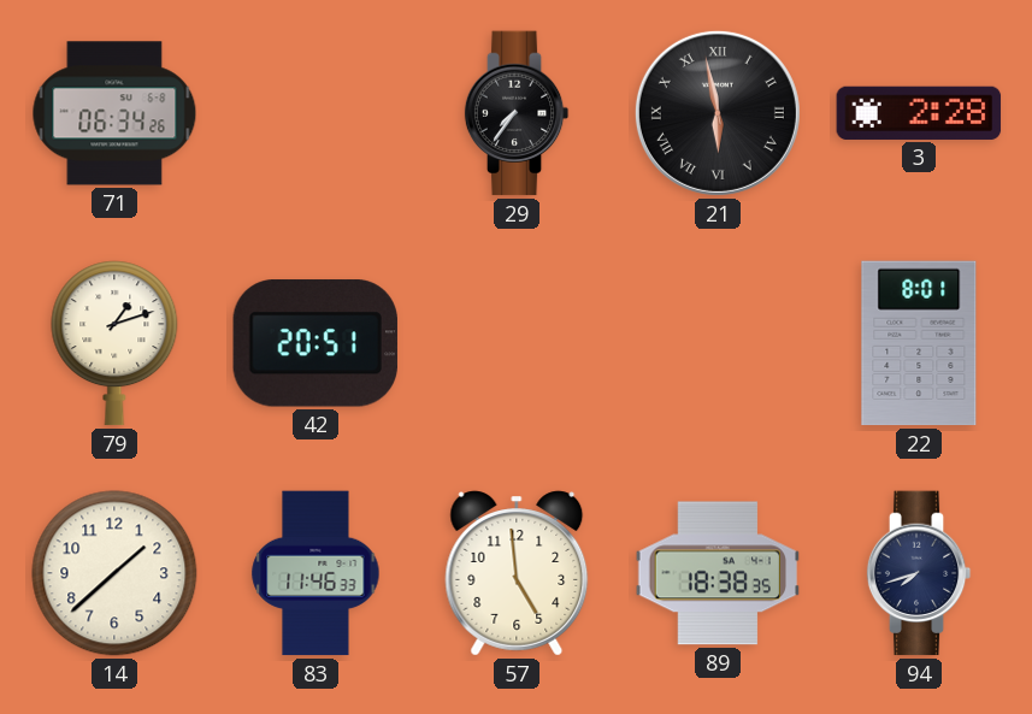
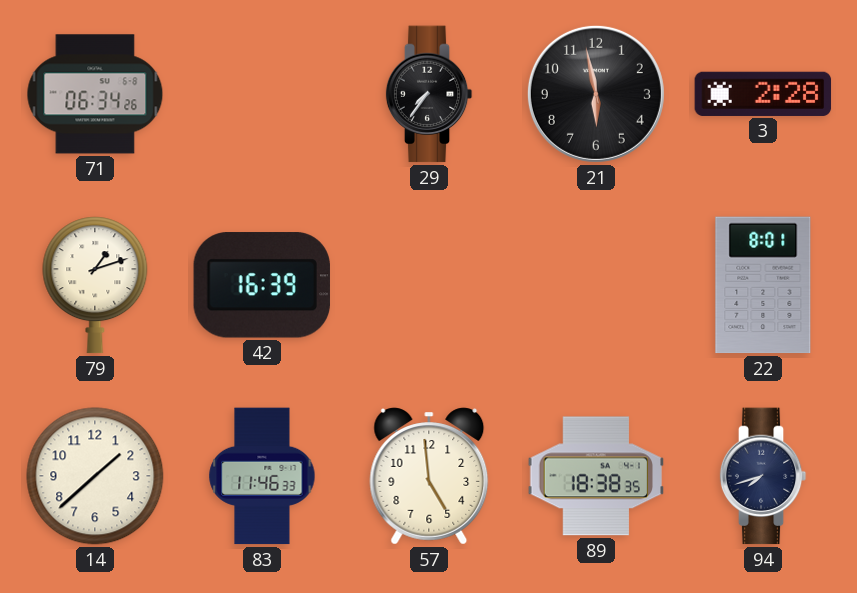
21 numerals: Roman -> Arabic
42: 20:51 -> 16:39
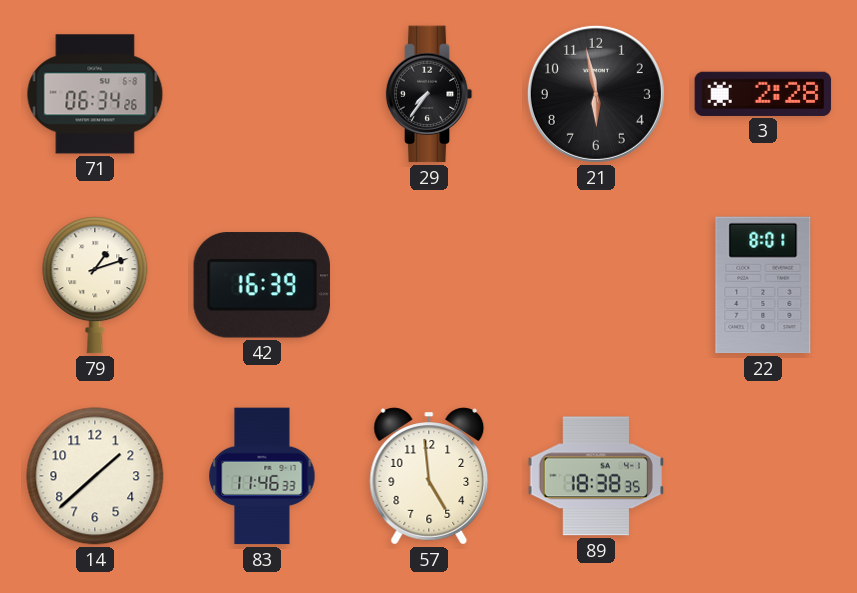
94: 7:42 -> none
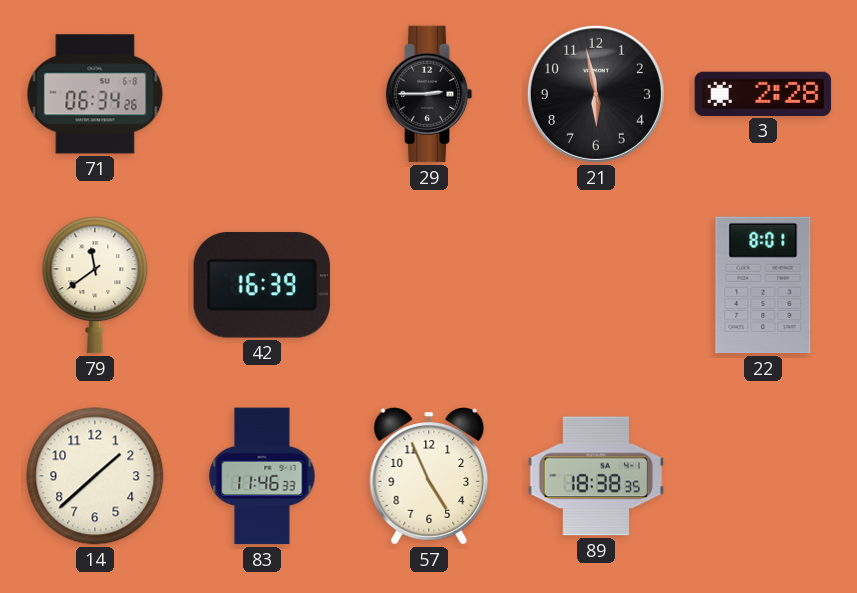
29: 7:36 -> 2:45
79: 1:12 -> 11:39
57: 4:59 -> 4:56
